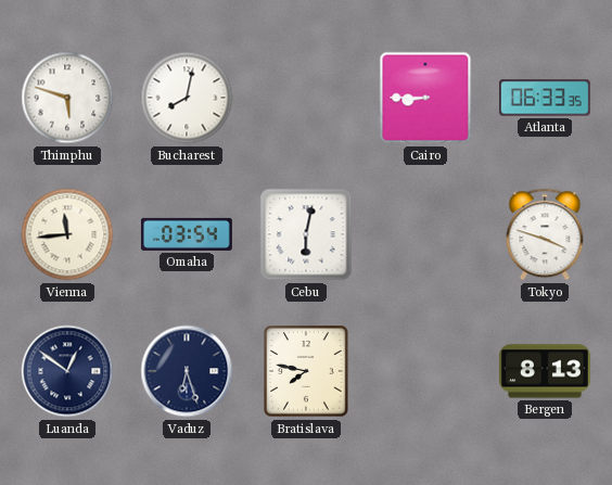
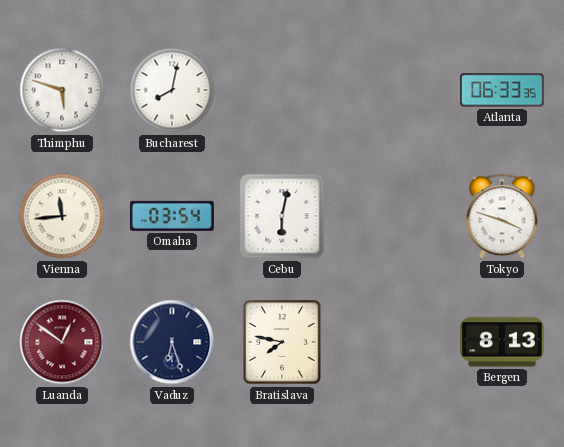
Cairo: 8:45 -> none
Luanda dial: navy -> burgundy
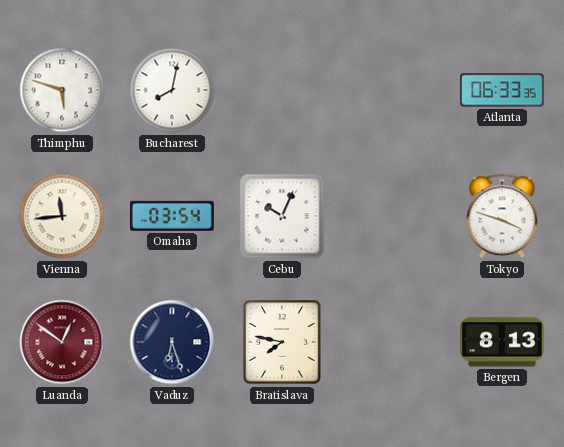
Cebu: 6:02 -> 10:04
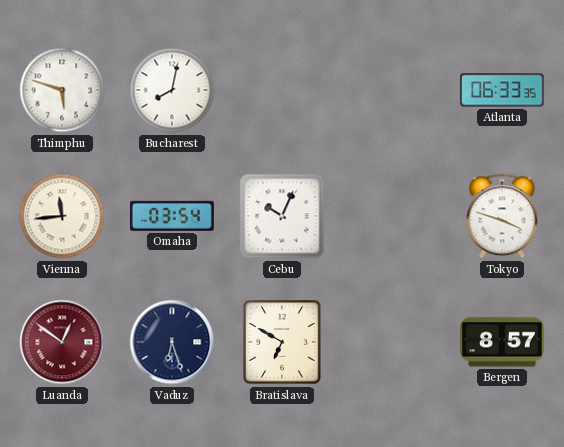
Bratislava: 7:47 -> 6:50
Bergen: 8:13 -> 8:57
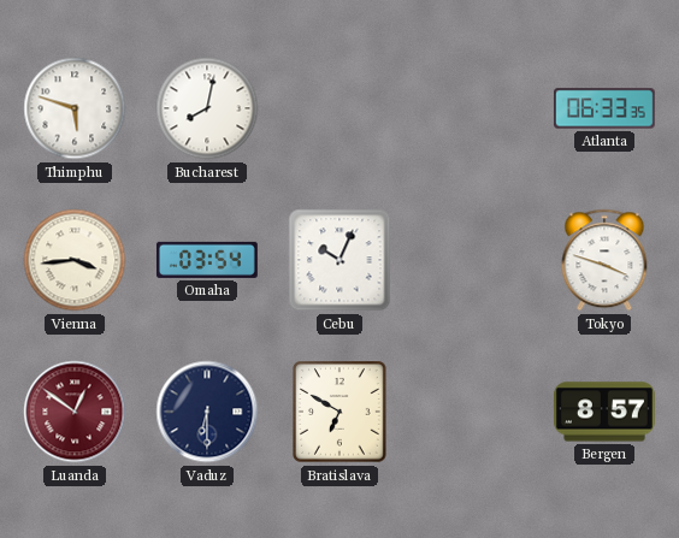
Vienna: 11:44 -> 3:44
Vaduz: 6:27 -> 6:30
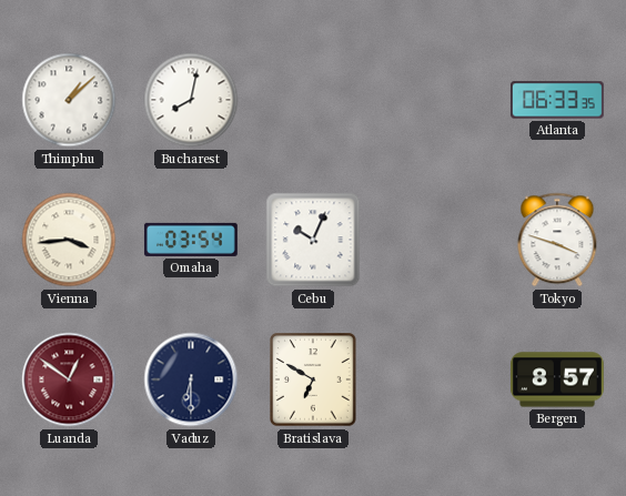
Thimphu: 5:48 -> 1:08
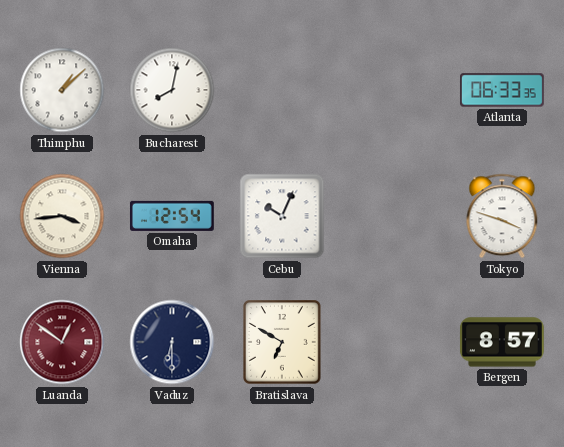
Omaha: 03:54 -> 12:54
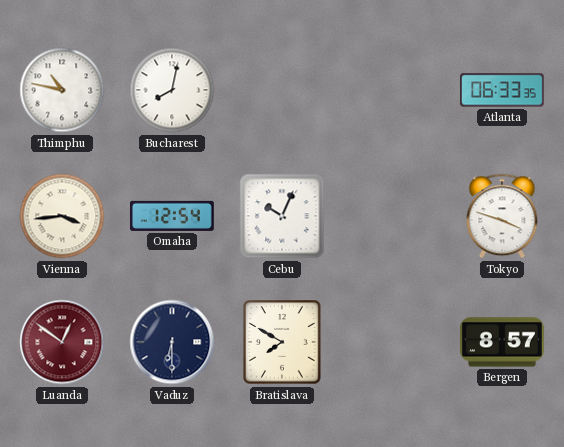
Thimphu: 1:08 -> 10:47
Bratislava: 6:50 -> 7:50
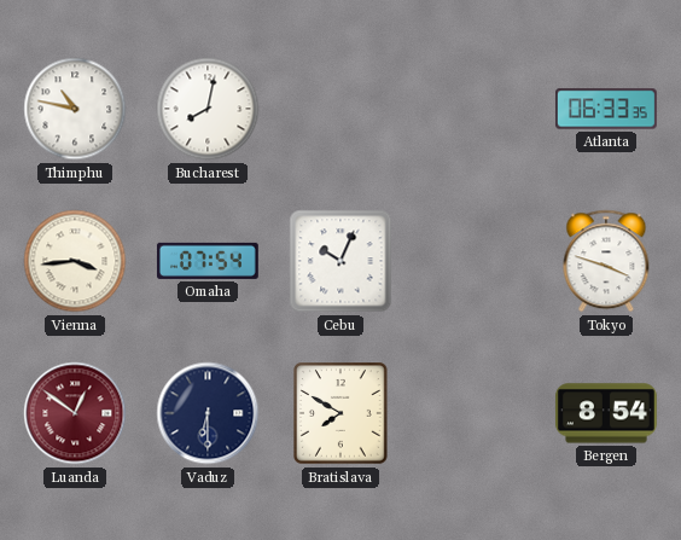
Omaha: 12:54 -> 07:54
Bergen: 8:57 -> 8:54
